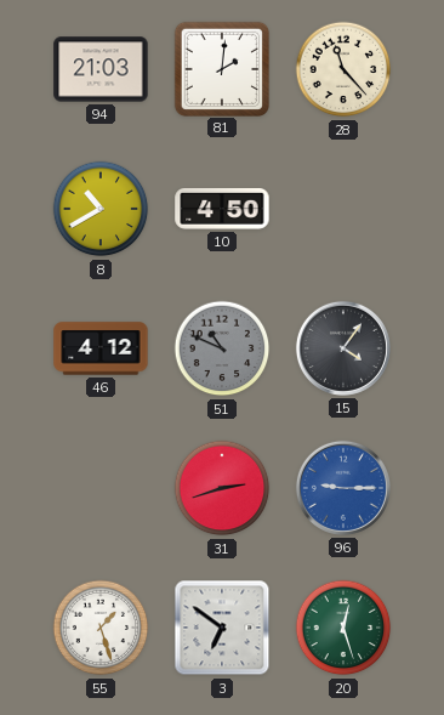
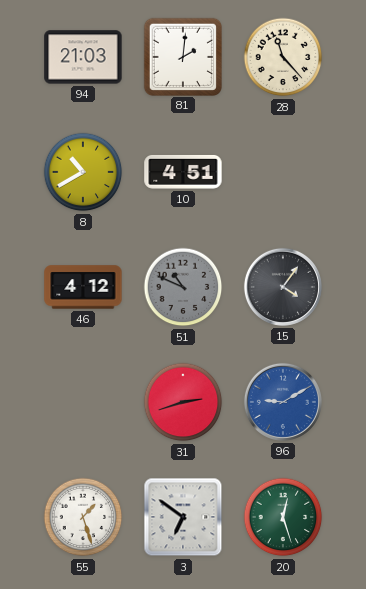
10: 4:50 -> 4:51
96: 9:15 -> 9:10
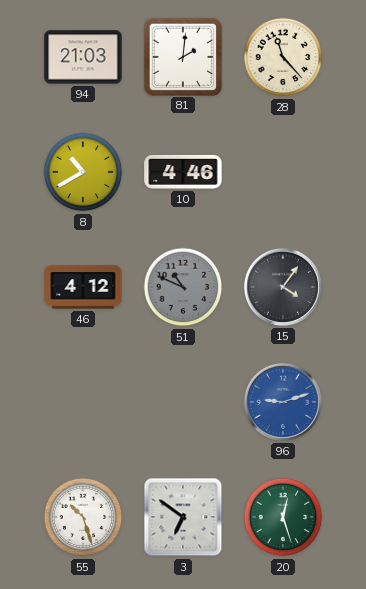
10: 4:51 -> 4:46
31: 2:42 -> none
96: 9:10 -> 9:12
55: 1:27 -> 10:27
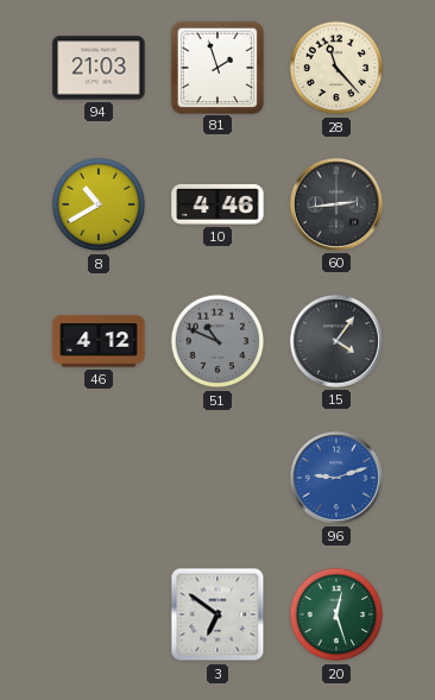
81: 2:01 -> 1:57
60: none -> 2:44
55: 10:27 -> none
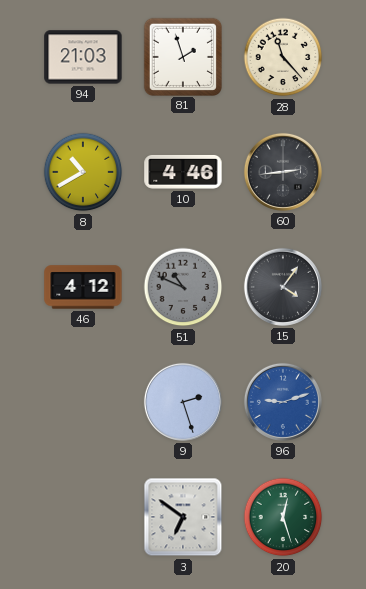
9: none -> 2:27
